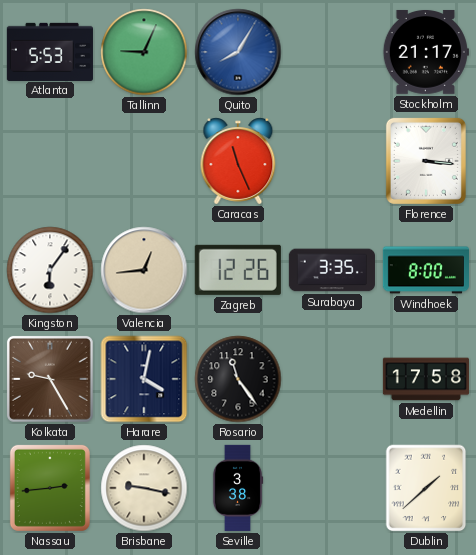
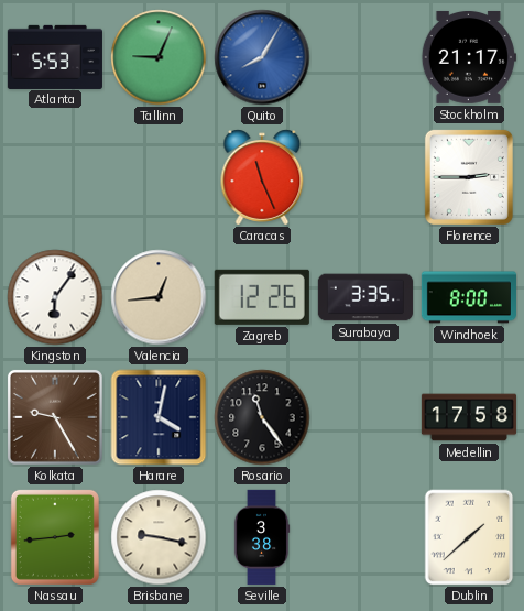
Florence: 3:16 -> 2:45
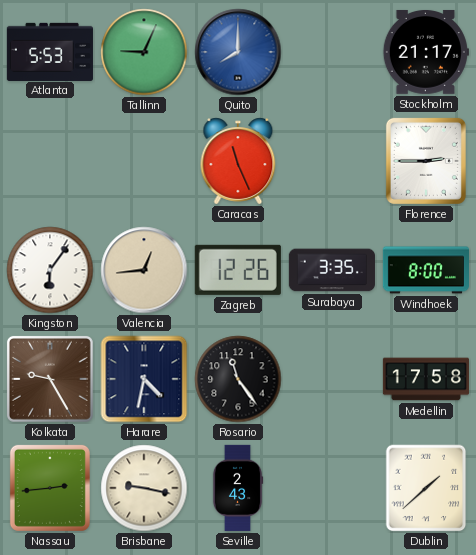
Quito: 8:05 -> 8:00
Harare: 4:02 -> 4:32
Seville: 3:38 -> 2:43
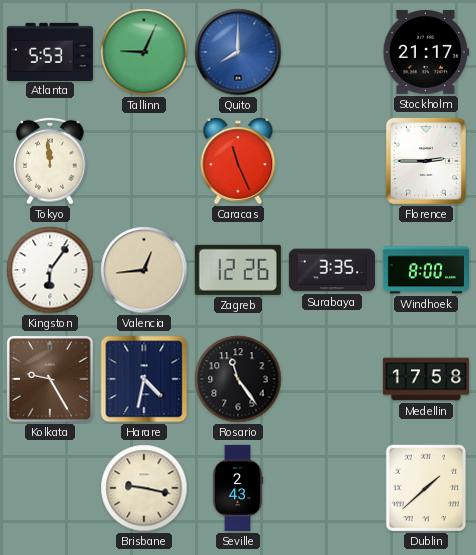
Tokyo: none -> 11:59
Nassau: 2:44 -> none
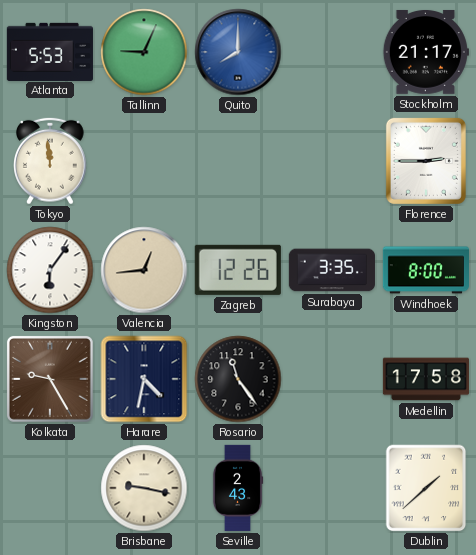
Caracas: 11:26 -> none
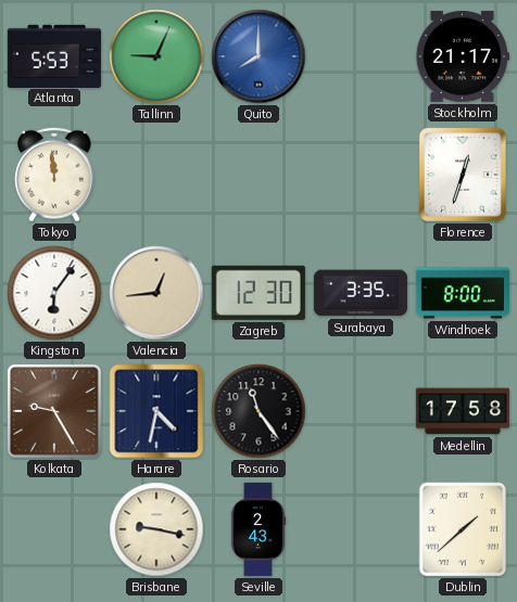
Florence: 2:45 -> 12:33
Zagreb: 12:26 -> 12:30
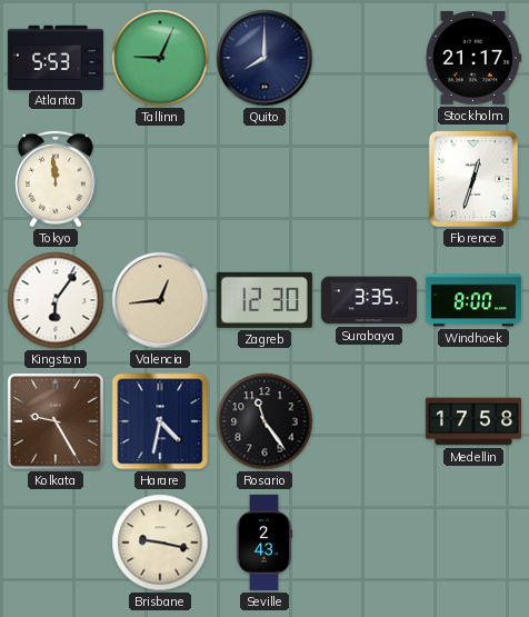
Quito dial: blue -> navy
Dublin: 1:38 -> none
